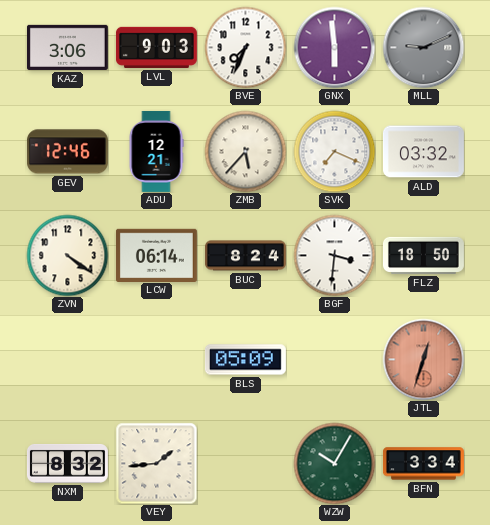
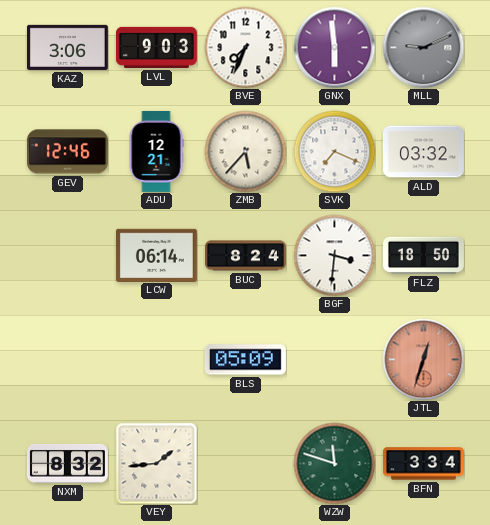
ZVN: 4:21 -> none
WZW: 10:05 -> 11:48
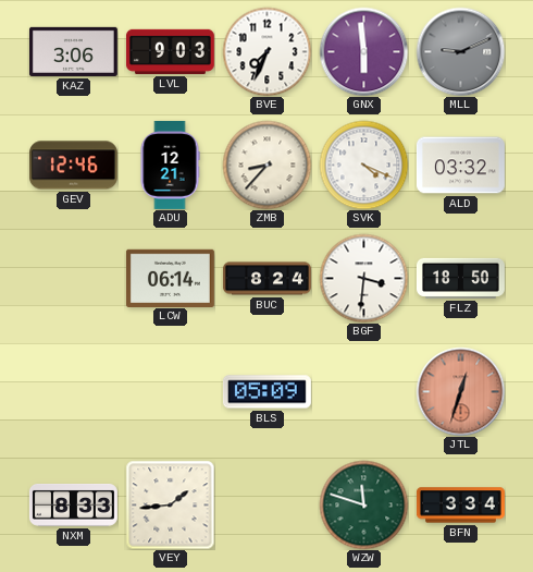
ZMB: 5:37 -> 8:37
SVK: 7:19 -> 4:19
NXM: 8:32 -> 8:33
